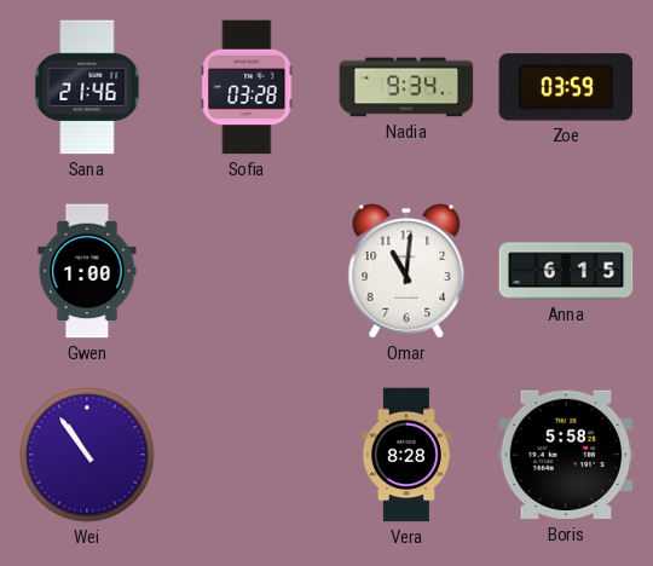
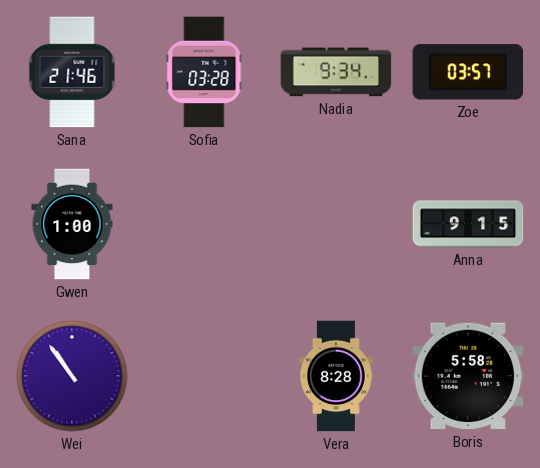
Zoe: 03:59 -> 03:57
Omar: 11:01 -> none
Anna: 6:15 -> 9:15
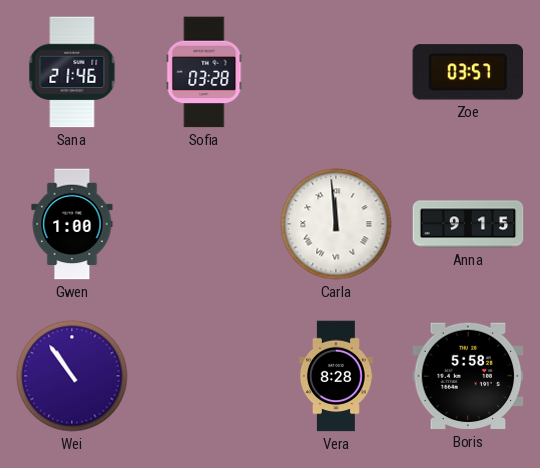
Nadia: 9:34 -> none
Carla: none -> 11:59
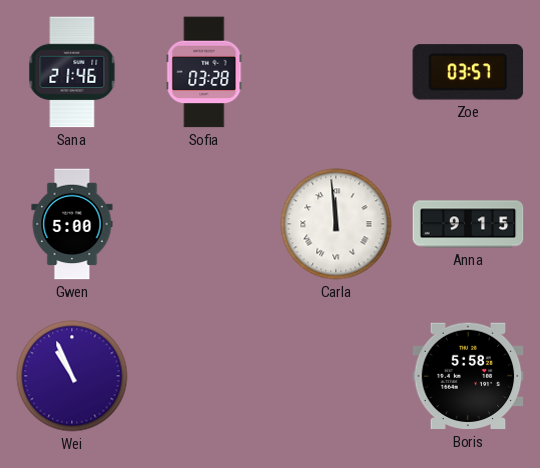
Gwen: 1:00 -> 5:00
Wei: 10:54 -> 10:56
Vera: 8:28 -> none
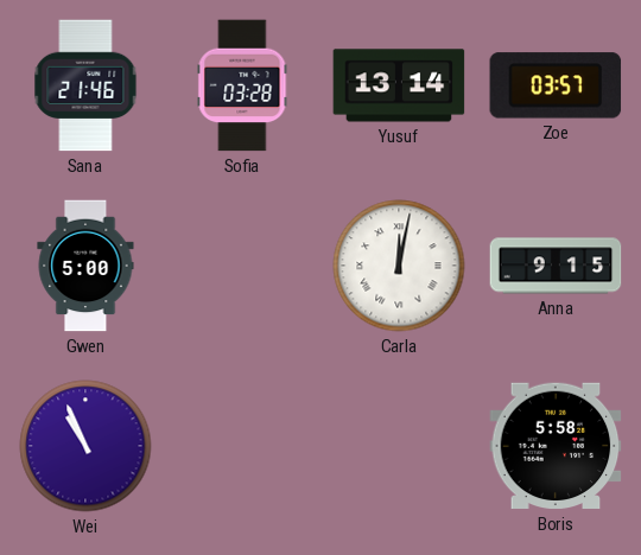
Yusuf: none -> 13:14
Carla: 11:59 -> 12:02
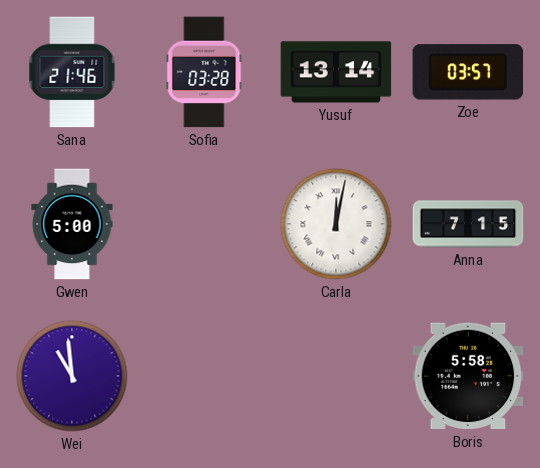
Anna: 9:15 -> 7:15
Wei: 10:56 -> 10:59
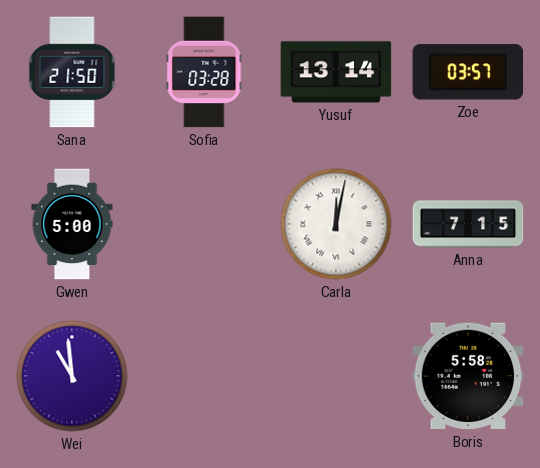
Sana: 21:46 -> 21:50
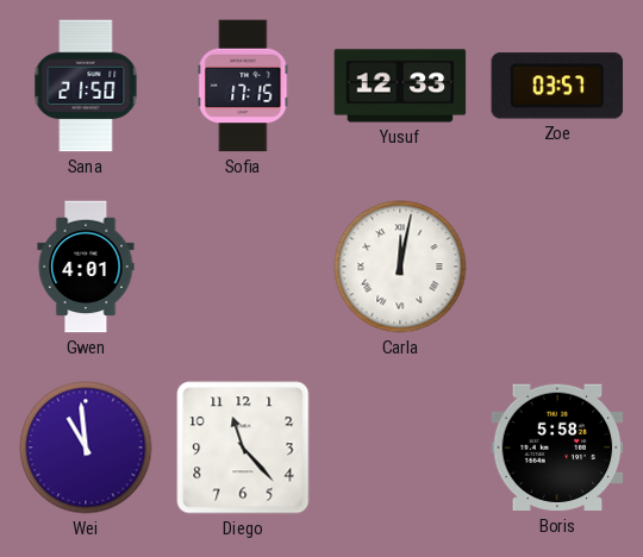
Sofia: 03:28 -> 17:15
Yusuf: 13:14 -> 12:33
Gwen: 5:00 -> 4:01
Anna: 7:15 -> none
Diego: none -> 11:23
